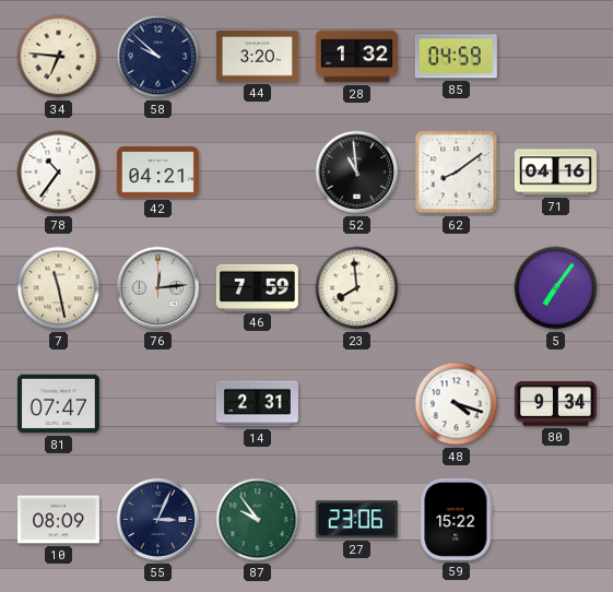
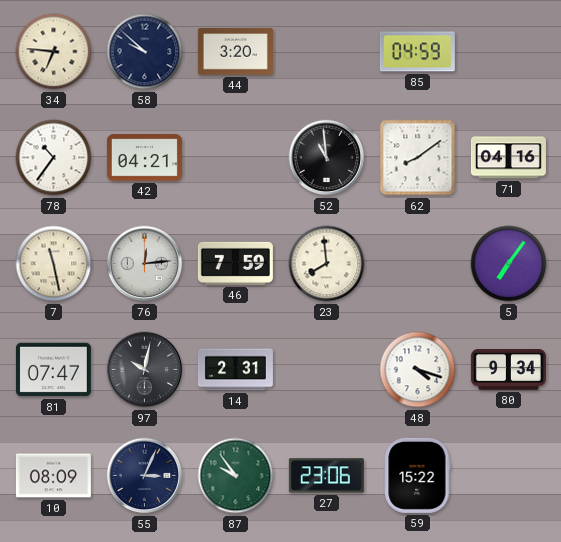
28: 1:32 -> none
97: none -> 10:02
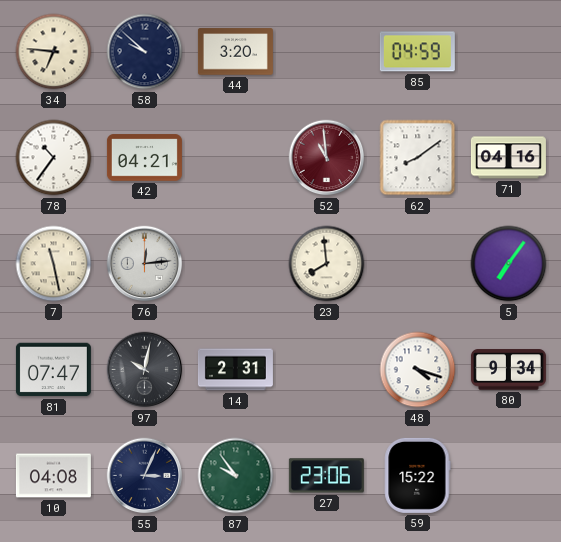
52 dial: black -> burgundy
46: 7:59 -> none
10: 08:09 -> 04:08
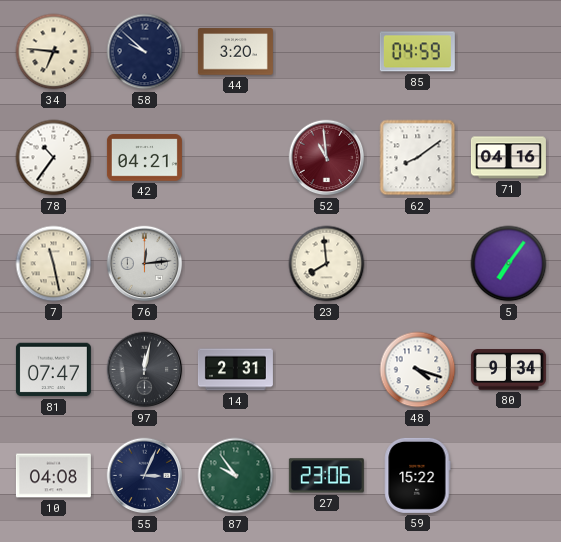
97: 10:02 -> 12:02
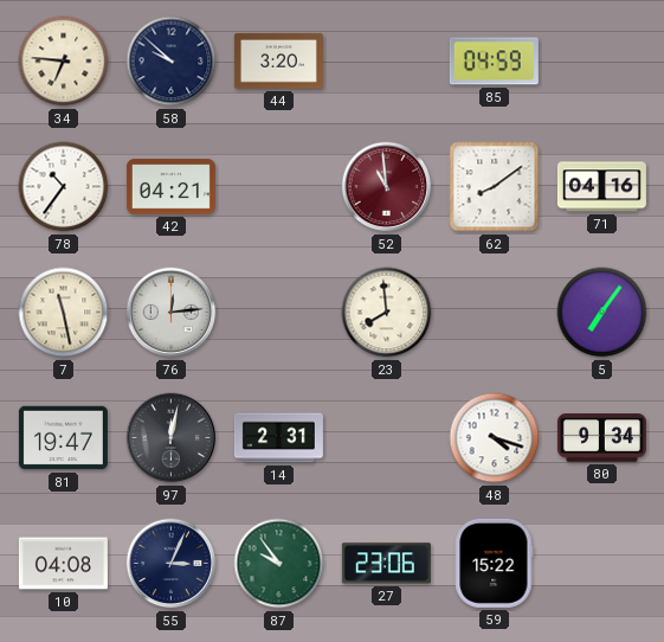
81: 07:47 -> 19:47
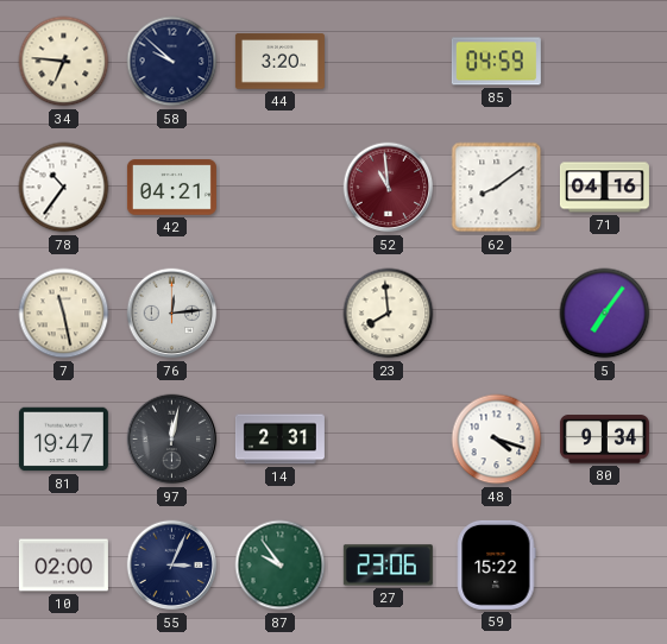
10: 04:08 -> 02:00
